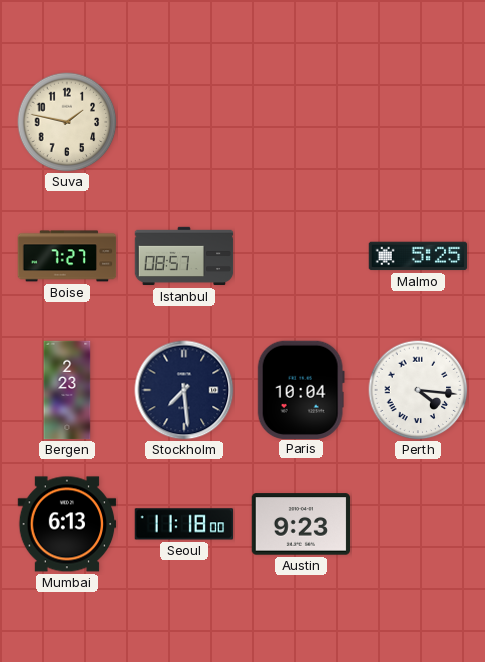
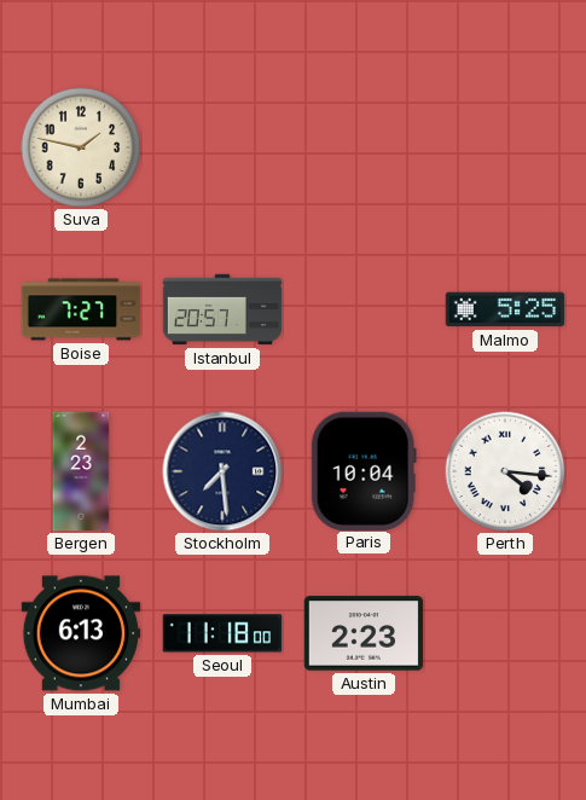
Istanbul: 08:57 -> 20:57
Austin: 9:23 -> 2:23
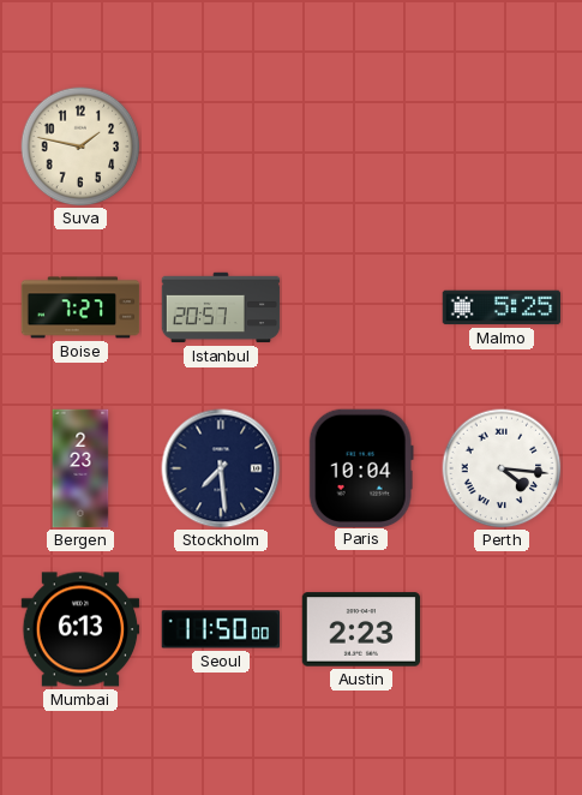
Seoul: 11:18 -> 11:50
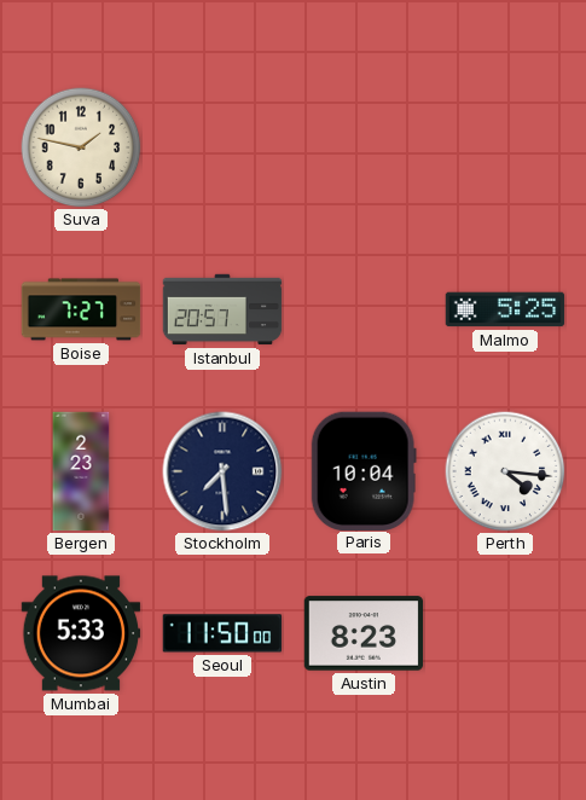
Mumbai: 6:13 -> 5:33
Austin: 2:23 -> 8:23
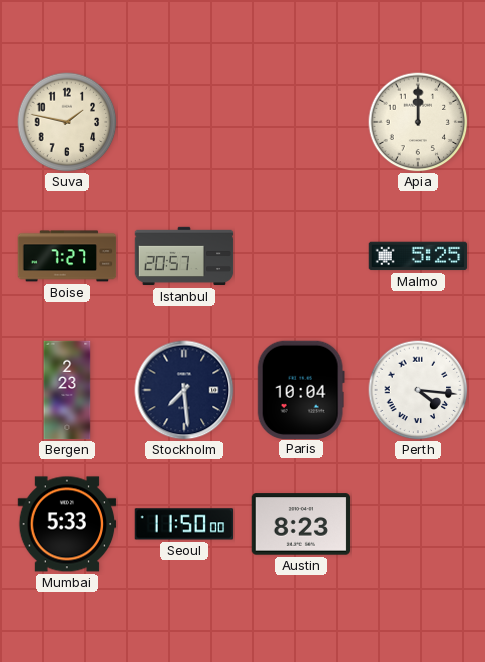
Apia: none -> 12:00
